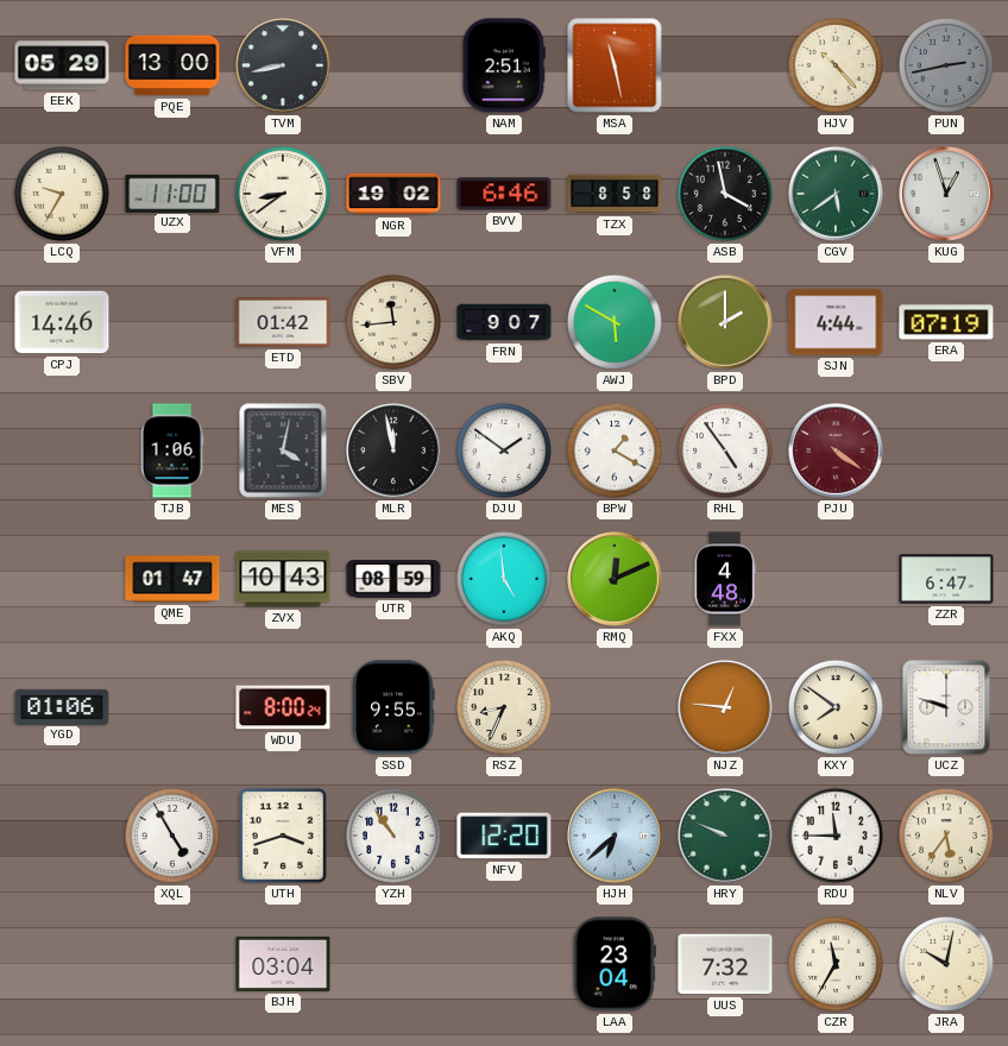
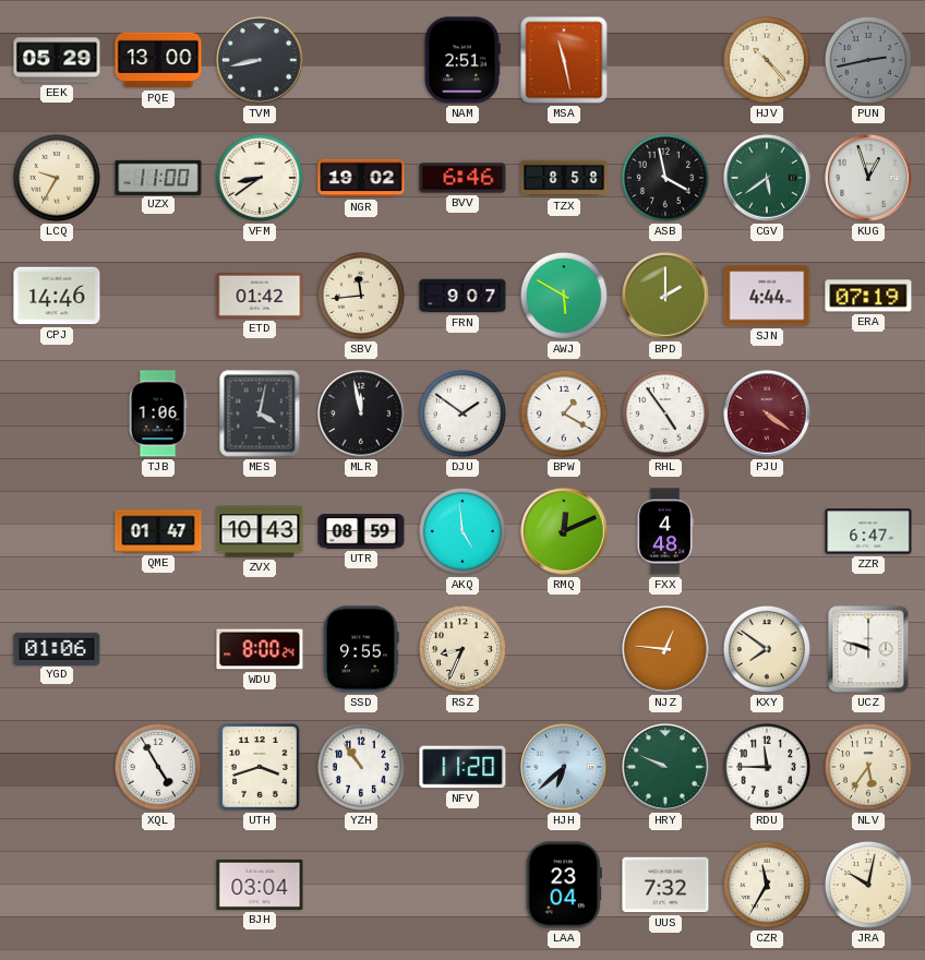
NFV: 12:20 -> 11:20
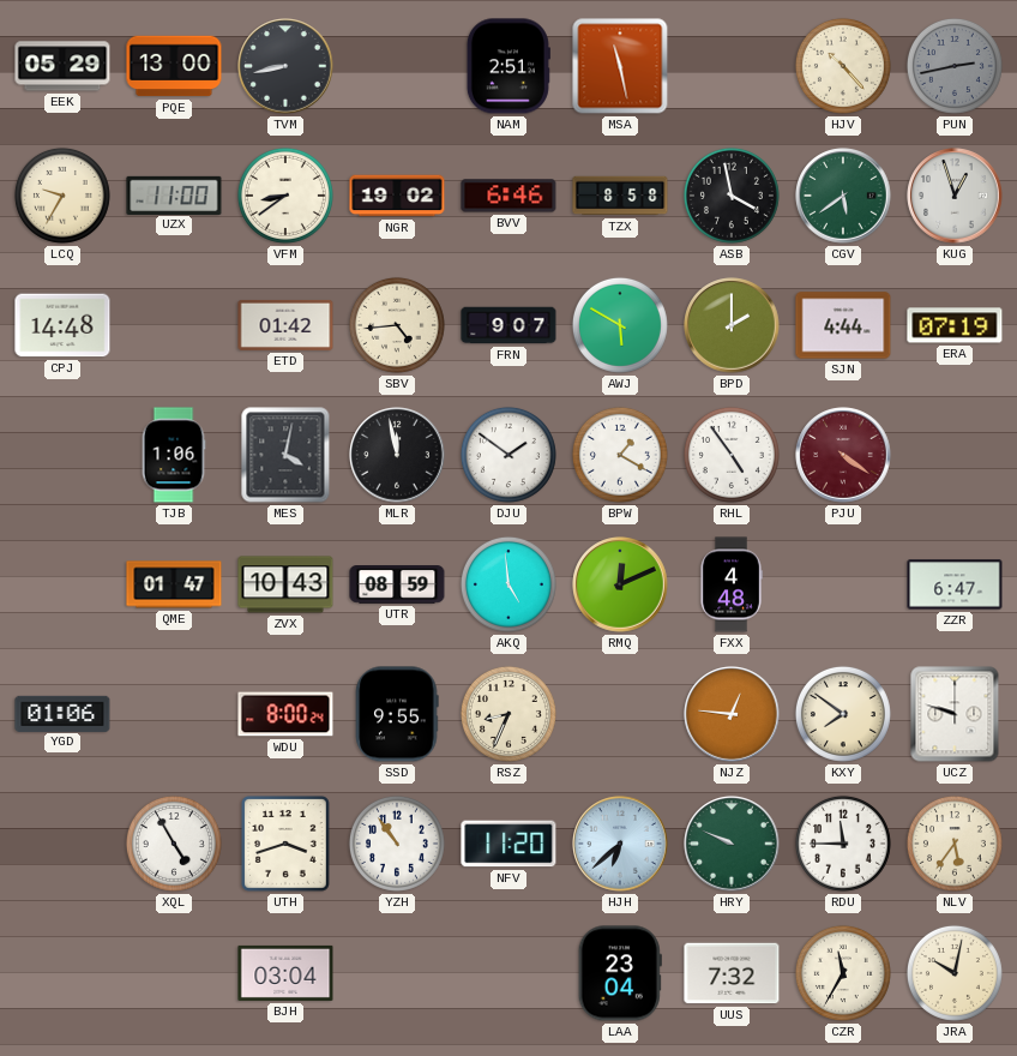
CPJ: 14:46 -> 14:48
SBV: 11:44 -> 4:44
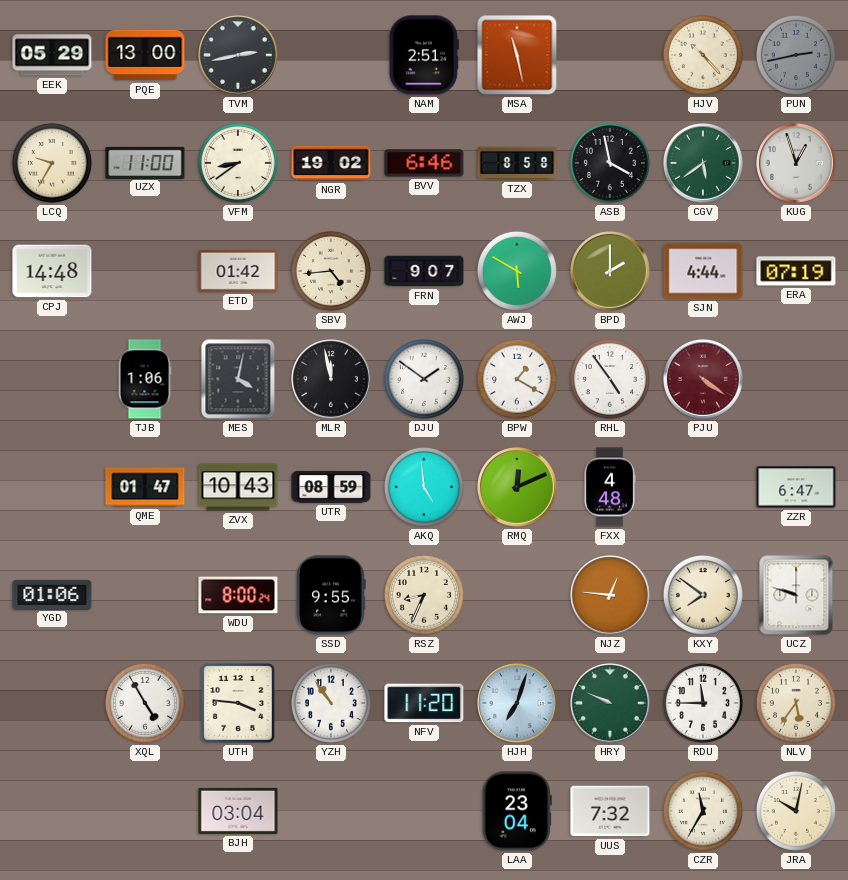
TVM: 8:43 -> 2:43
UTH: 3:42 -> 3:46
HJH: 6:38 -> 7:03
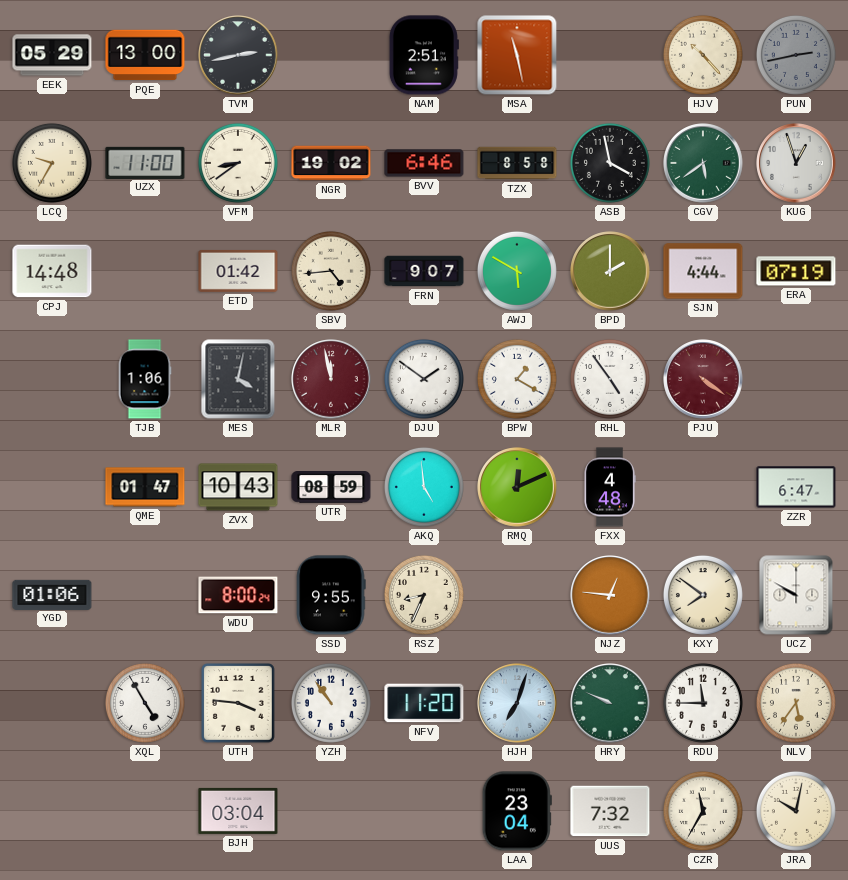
MLR dial: black -> burgundy
UCZ: 9:48 -> 9:50
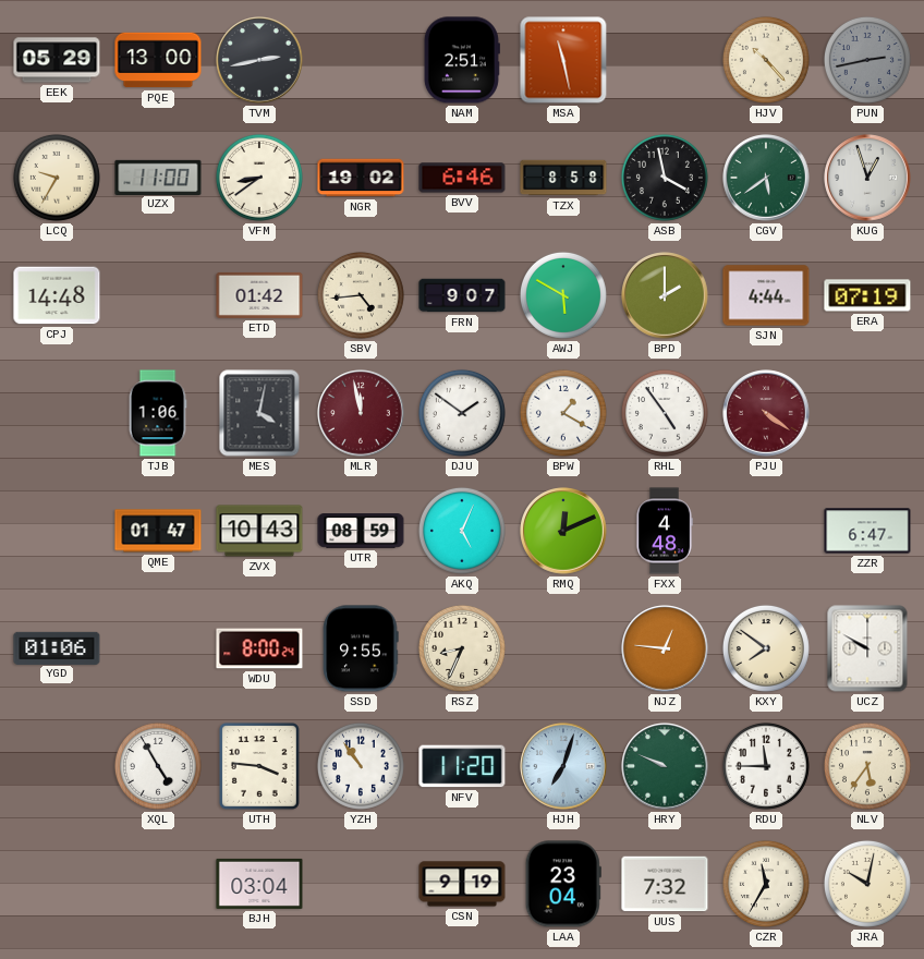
AKQ: 4:59 -> 5:04
CSN: none -> 9:19
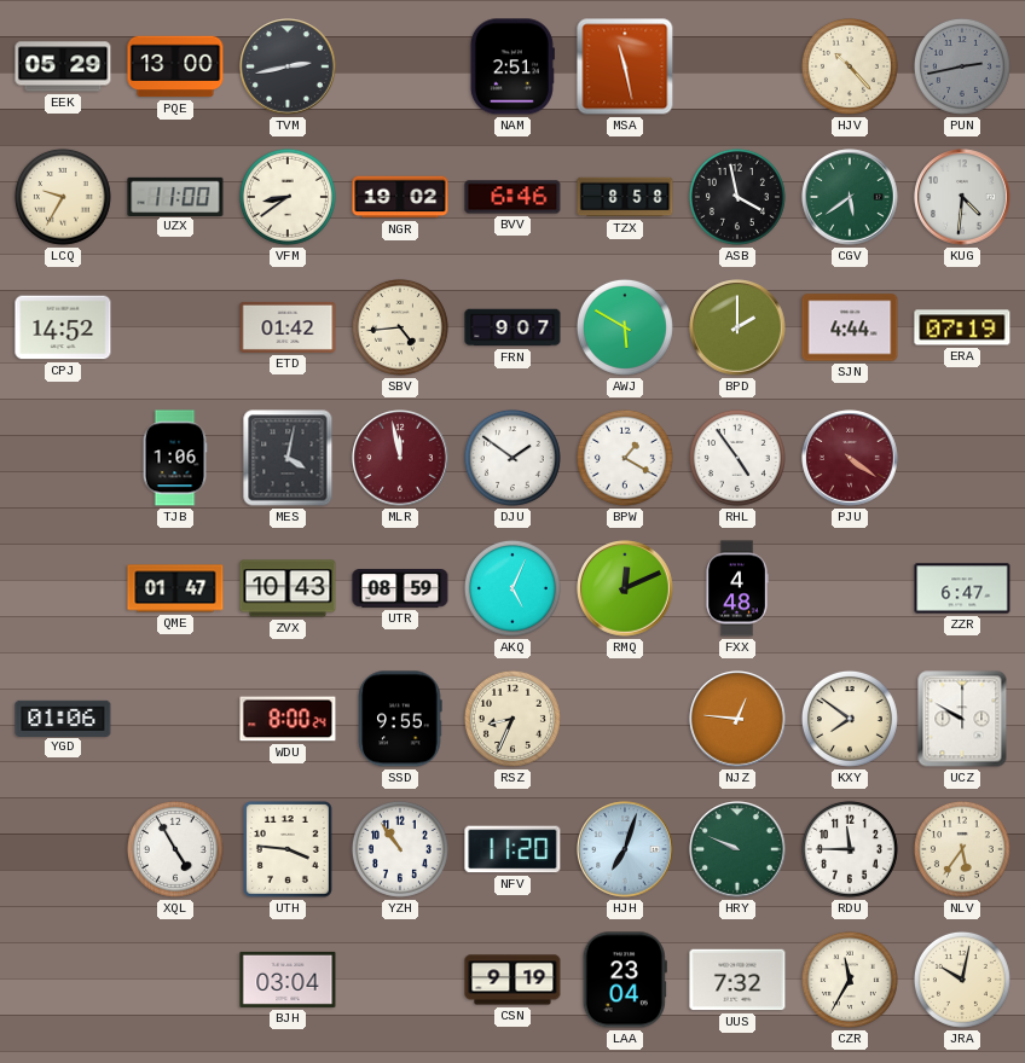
KUG: 12:57 -> 4:31
CPJ: 14:48 -> 14:52
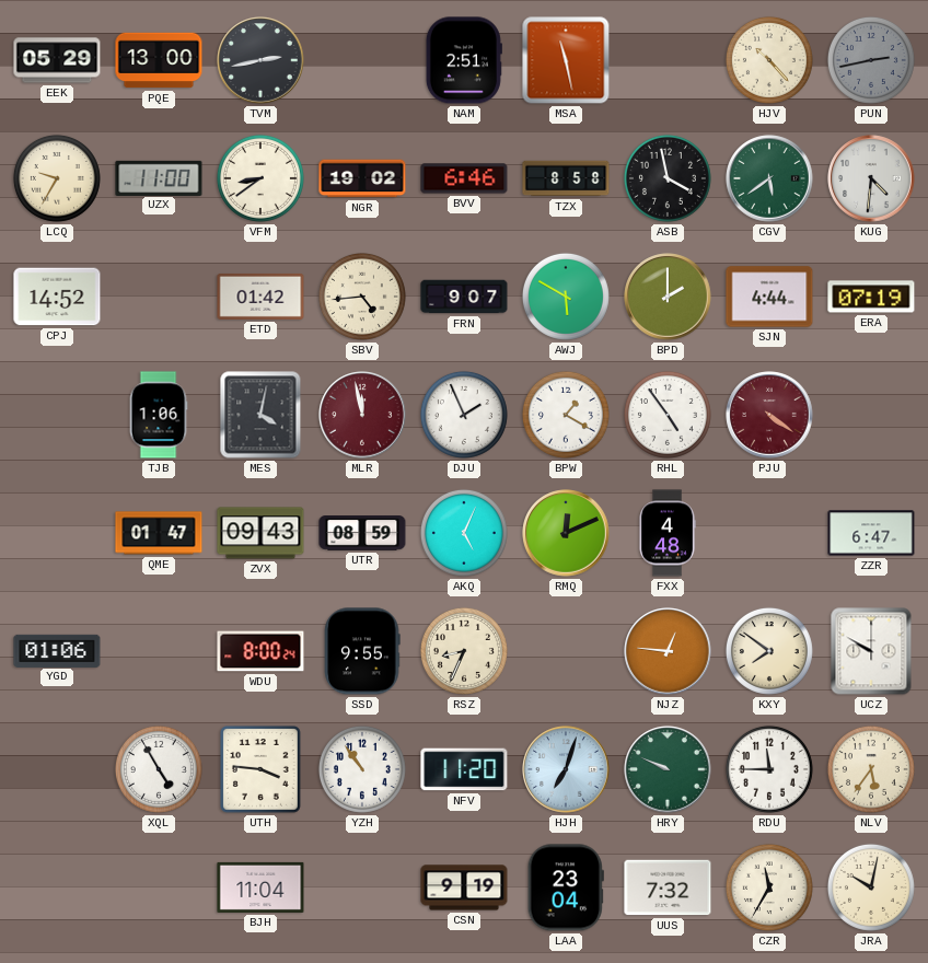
DJU: 1:51 -> 1:56
ZVX: 10:43 -> 09:43
BJH: 03:04 -> 11:04
